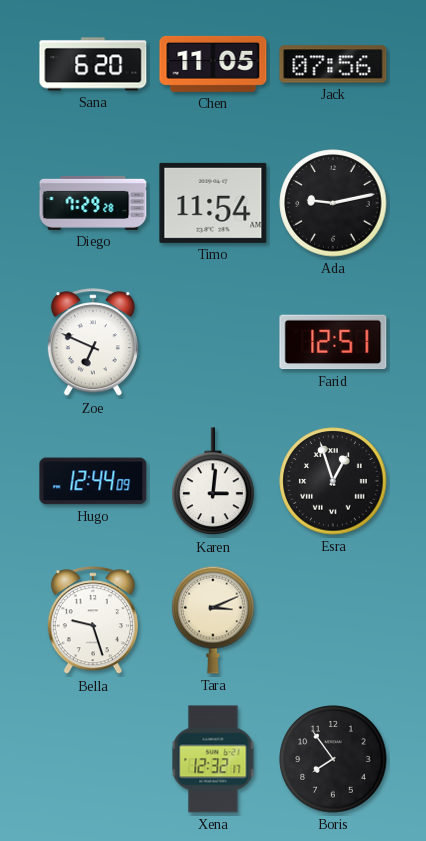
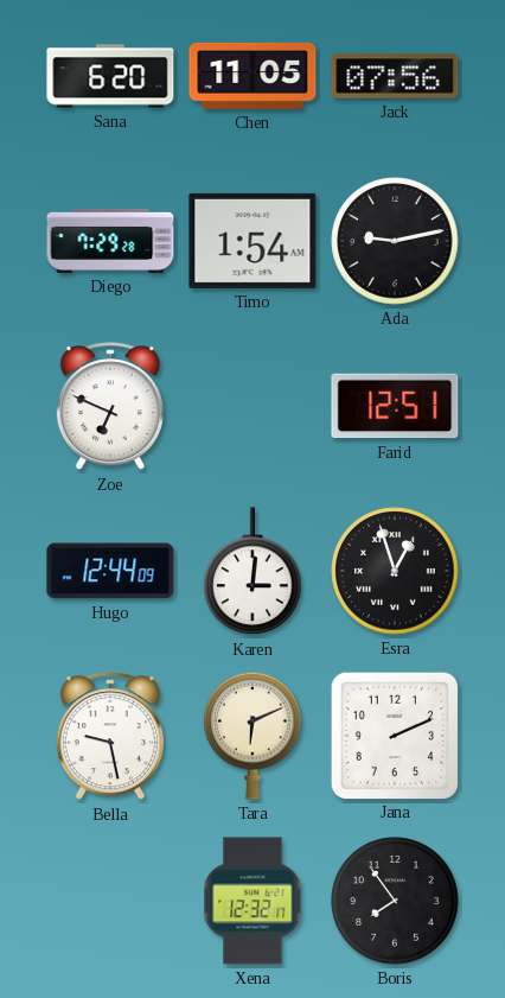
Timo: 11:54 -> 1:54
Bella: 9:27 -> 9:28
Tara: 3:11 -> 6:11
Jana: none -> 2:11
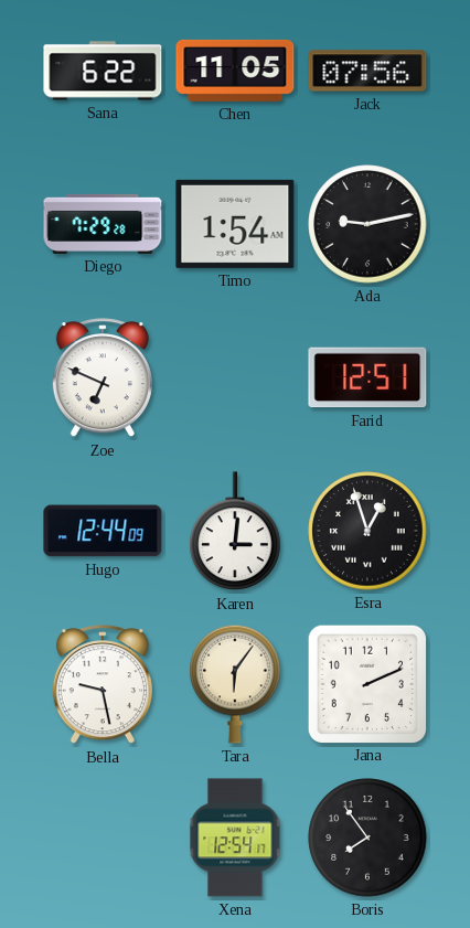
Sana: 6:20 -> 6:22
Tara: 6:11 -> 6:06
Xena: 12:32 -> 12:54
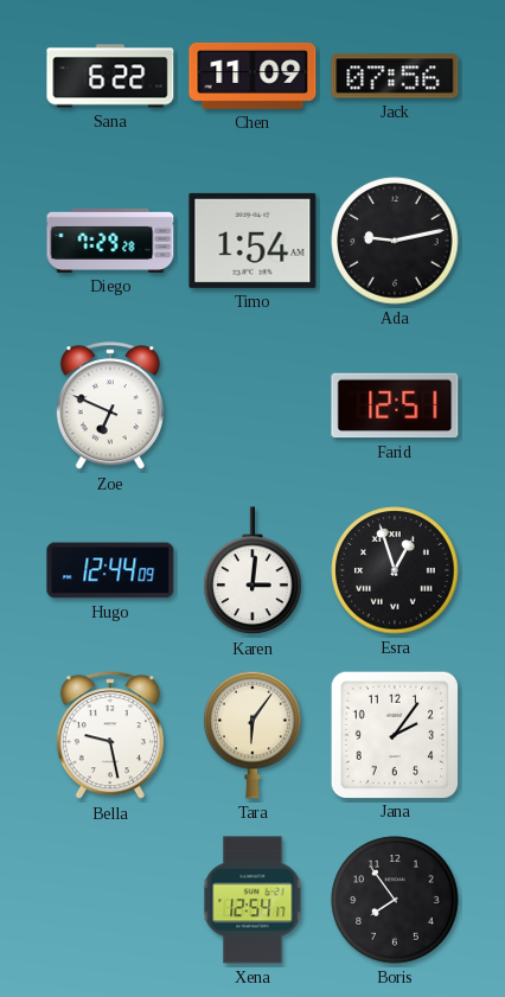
Chen: 11:05 -> 11:09
Jana: 2:11 -> 2:06
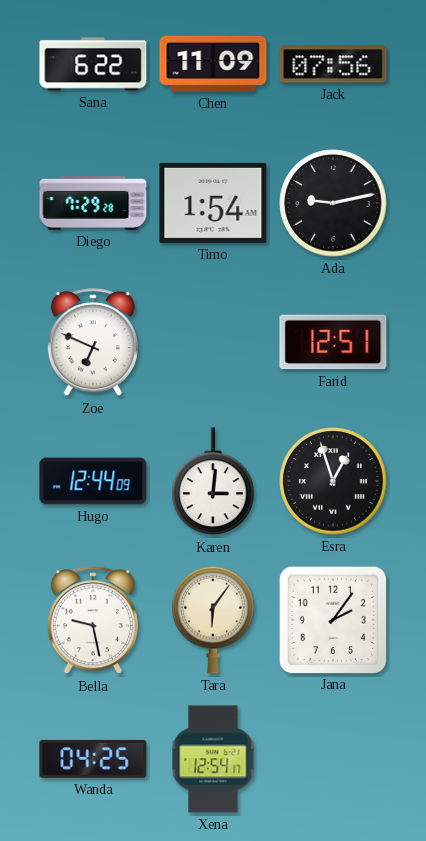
Wanda: none -> 04:25
Boris: 7:54 -> none
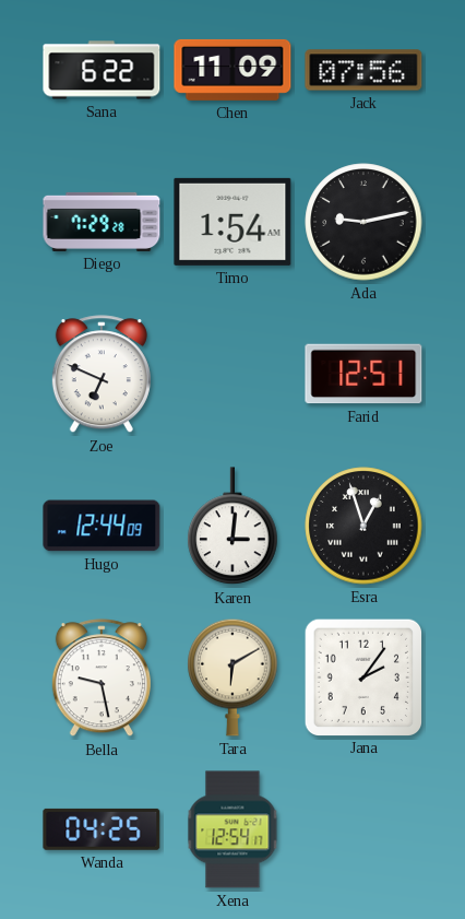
Tara: 6:06 -> 6:10
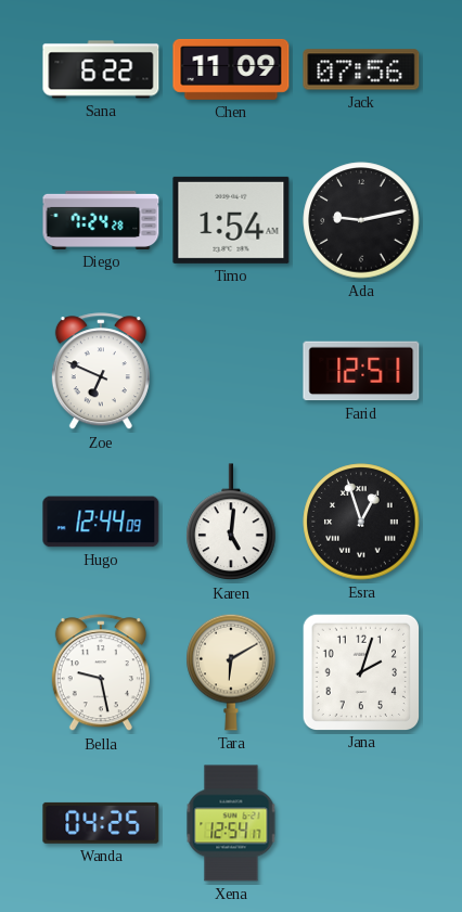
Diego: 7:29 -> 7:24
Karen: 3:01 -> 5:01
Jana: 2:06 -> 2:03
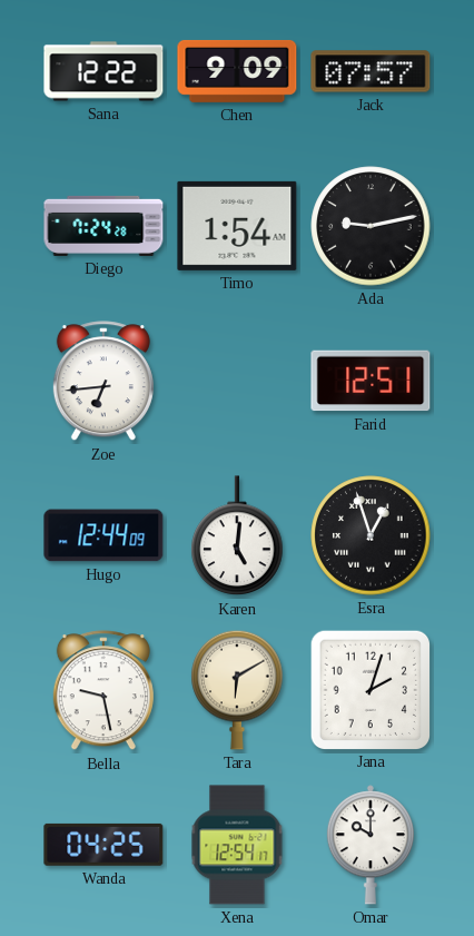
Sana: 6:22 -> 12:22
Chen: 11:09 -> 9:09
Jack: 07:56 -> 07:57
Zoe: 6:49 -> 6:44
Omar: none -> 10:00
